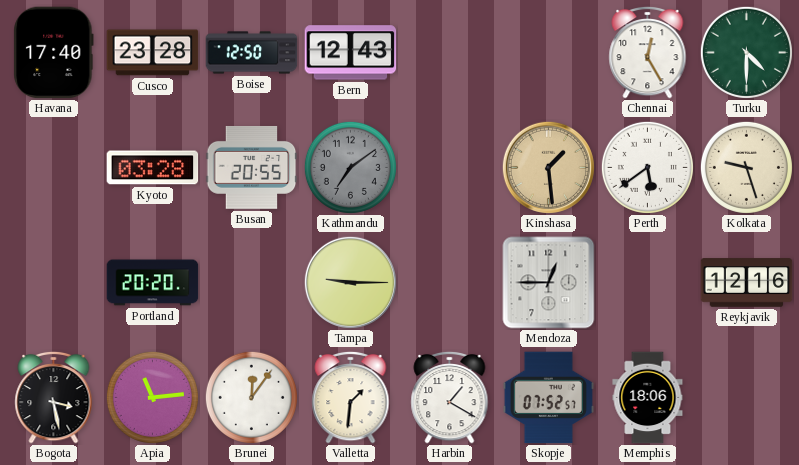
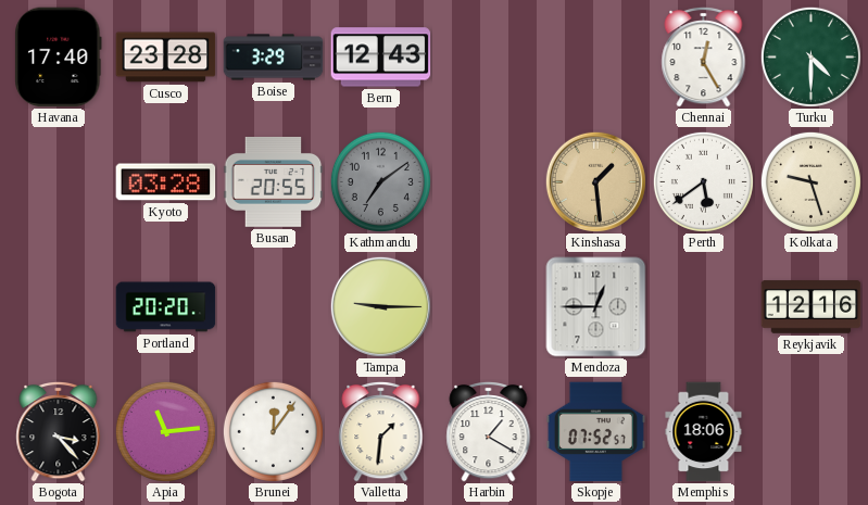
Boise: 12:50 -> 3:29
Bogota: 3:28 -> 3:23
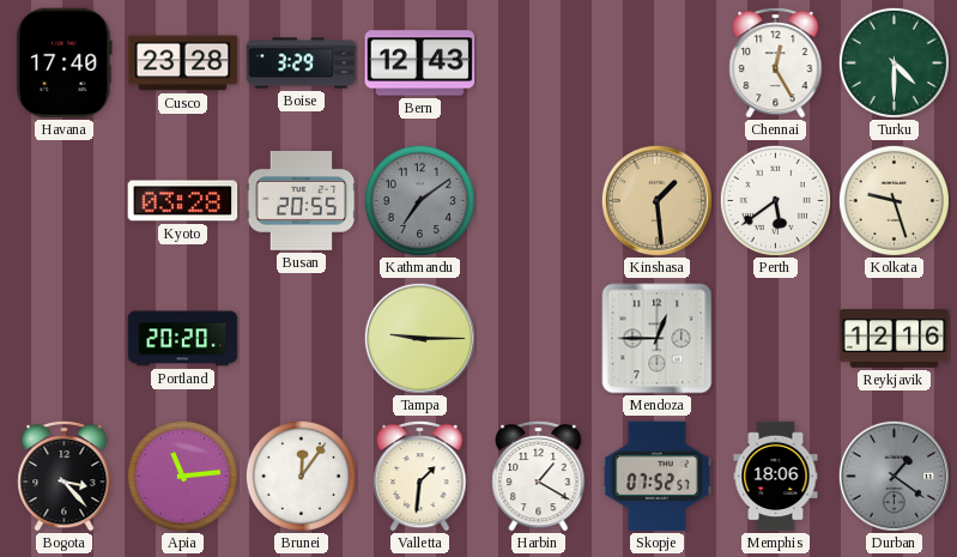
Durban: none -> 1:21
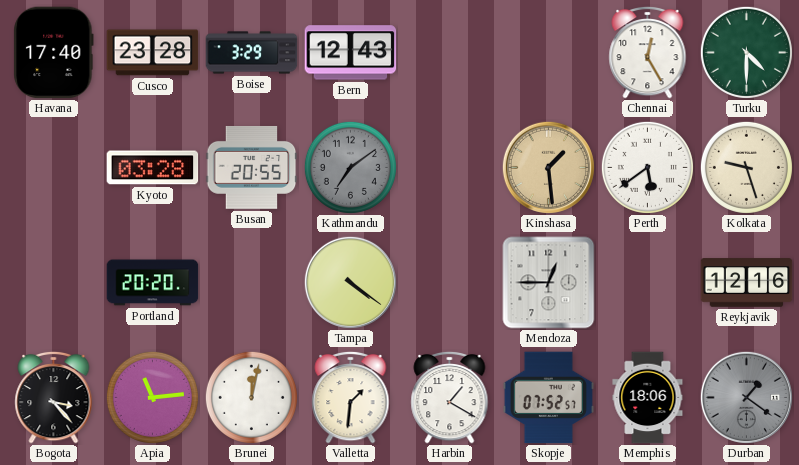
Tampa: 9:15 -> 4:21
Brunei: 12:06 -> 12:02
